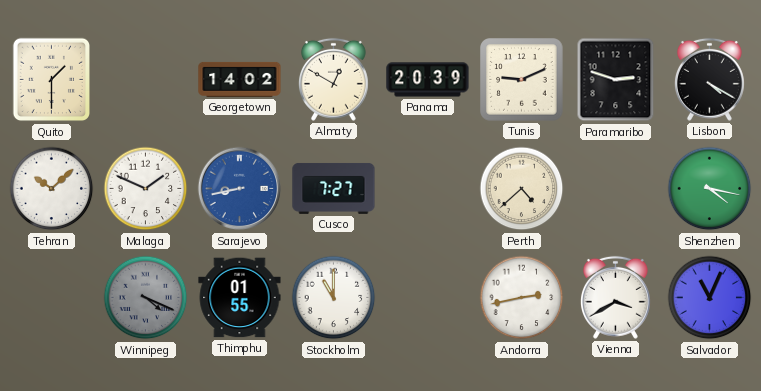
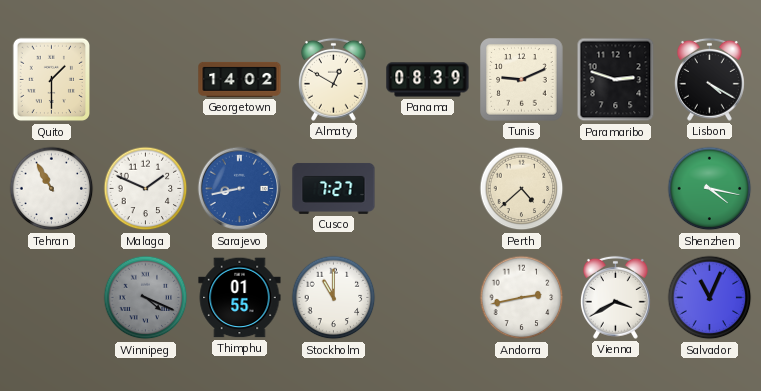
Panama: 20:39 -> 08:39
Tehran: 10:08 -> 10:55
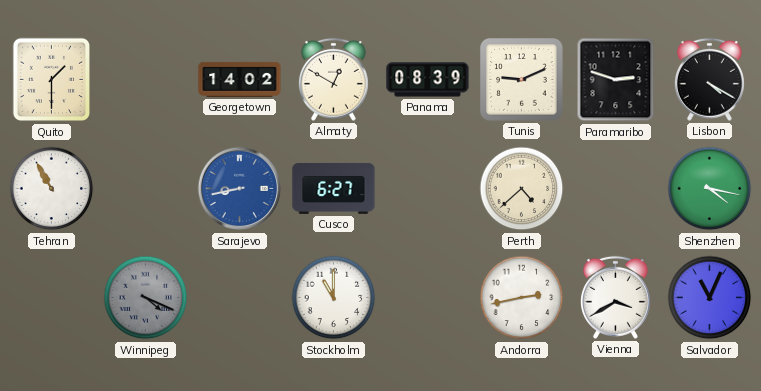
Malaga: 1:49 -> none
Cusco: 7:27 -> 6:27
Thimphu: 01:55 -> none
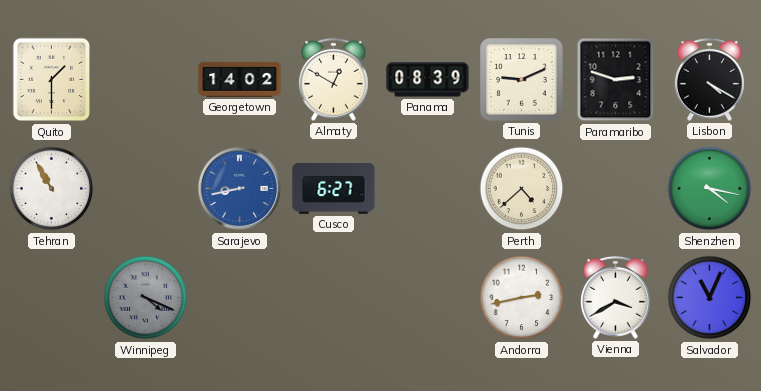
Stockholm: 11:00 -> none
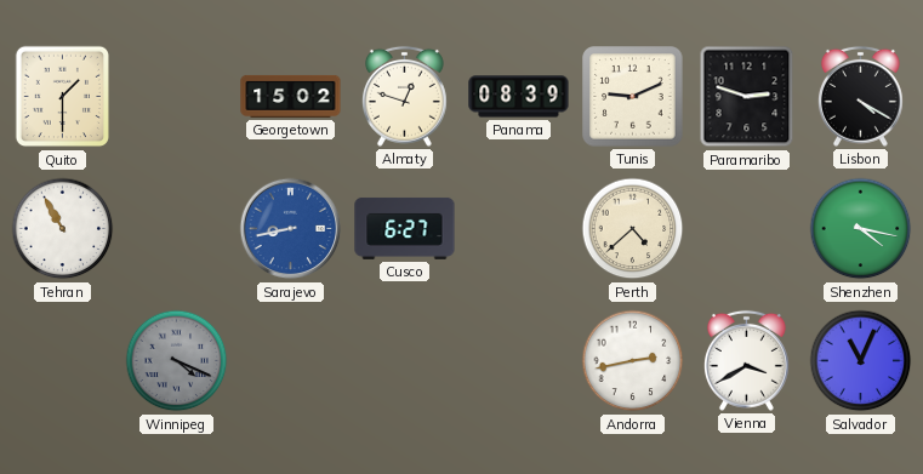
Georgetown: 14:02 -> 15:02
Almaty: 12:50 -> 12:48
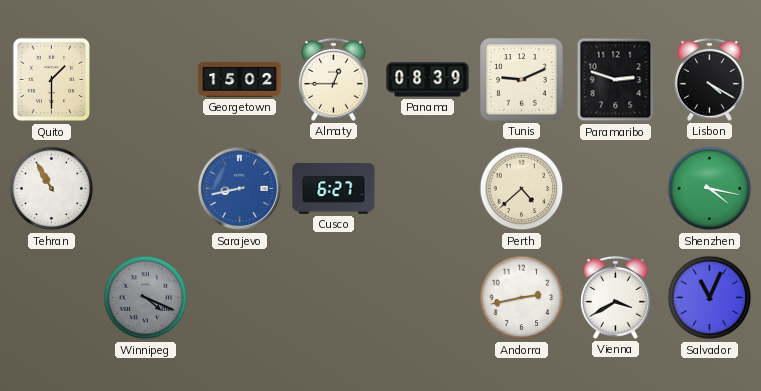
Almaty: 12:48 -> 12:45
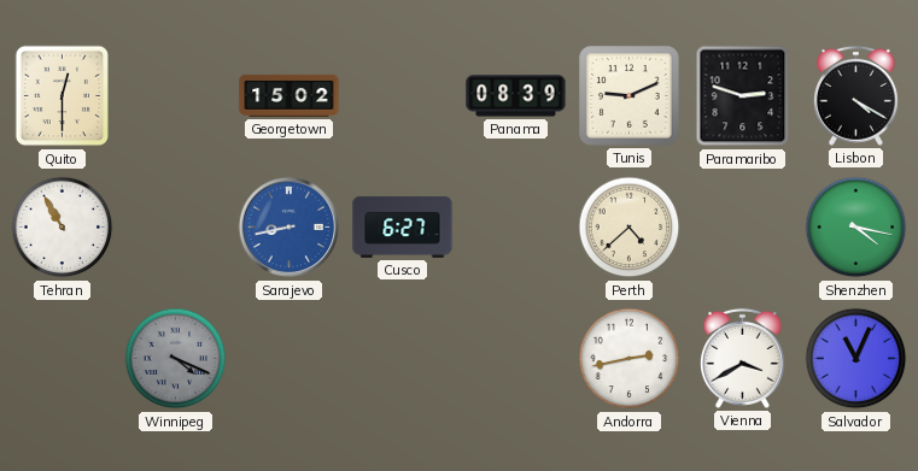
Quito: 1:30 -> 12:30
Almaty: 12:45 -> none
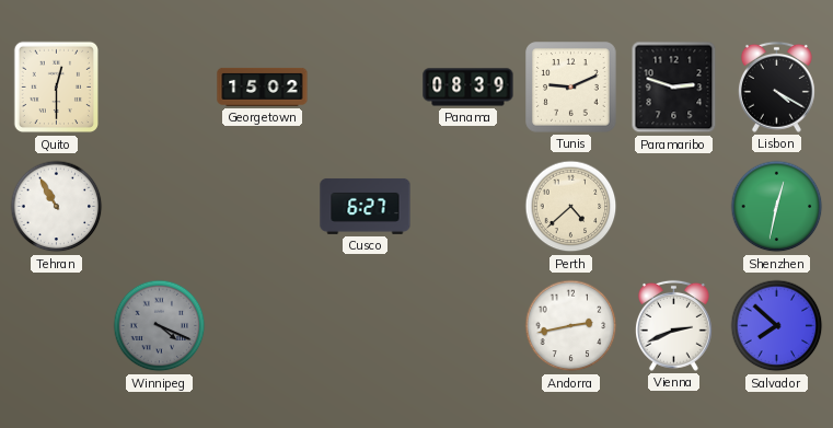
Sarajevo: 8:43 -> none
Shenzhen: 4:17 -> 12:32
Vienna: 3:40 -> 2:41
Salvador: 11:04 -> 7:52
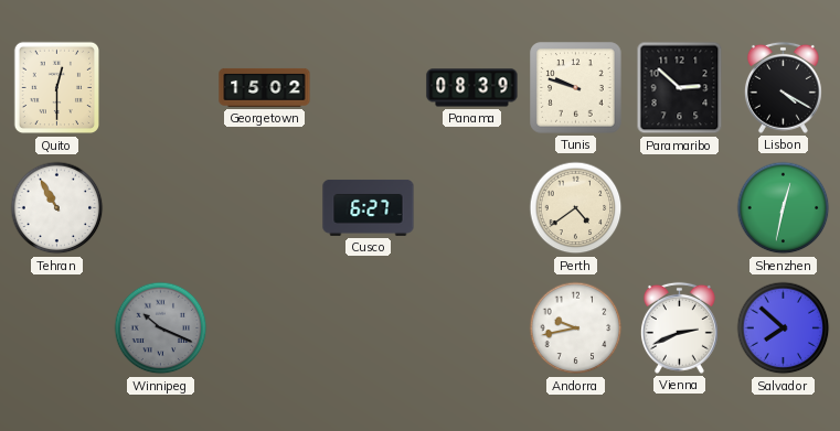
Tunis: 9:11 -> 9:48
Paramaribo: 2:48 -> 2:52
Perth: 4:38 -> 4:39
Winnipeg: 4:19 -> 10:19
Andorra: 2:43 -> 9:43
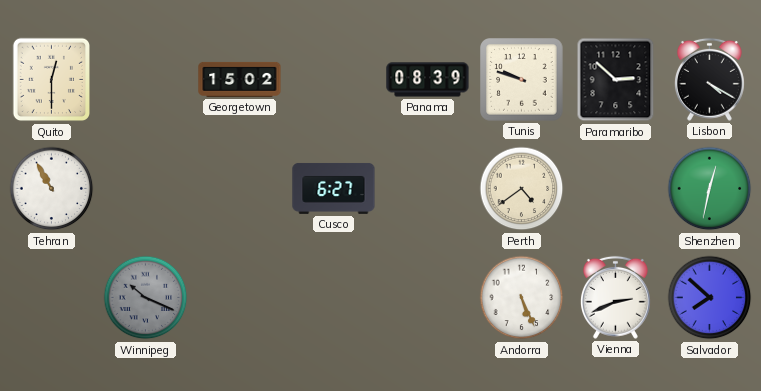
Andorra: 9:43 -> 5:26
